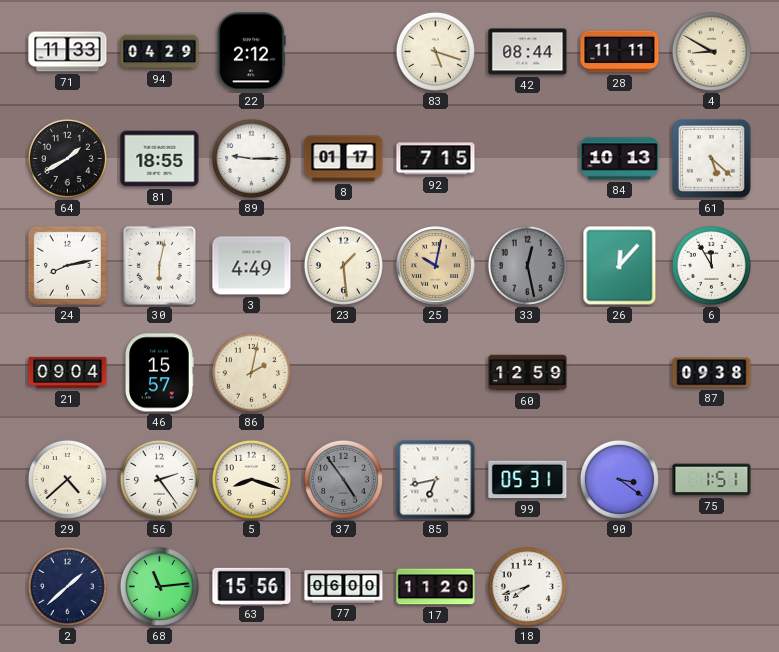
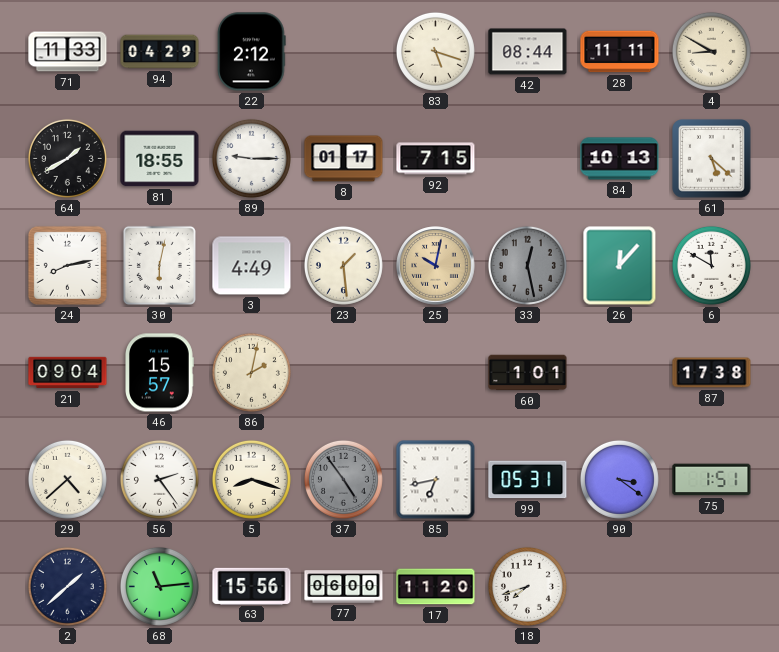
6: 11:55 -> 11:50
60: 12:59 -> 1:01
87: 09:38 -> 17:38
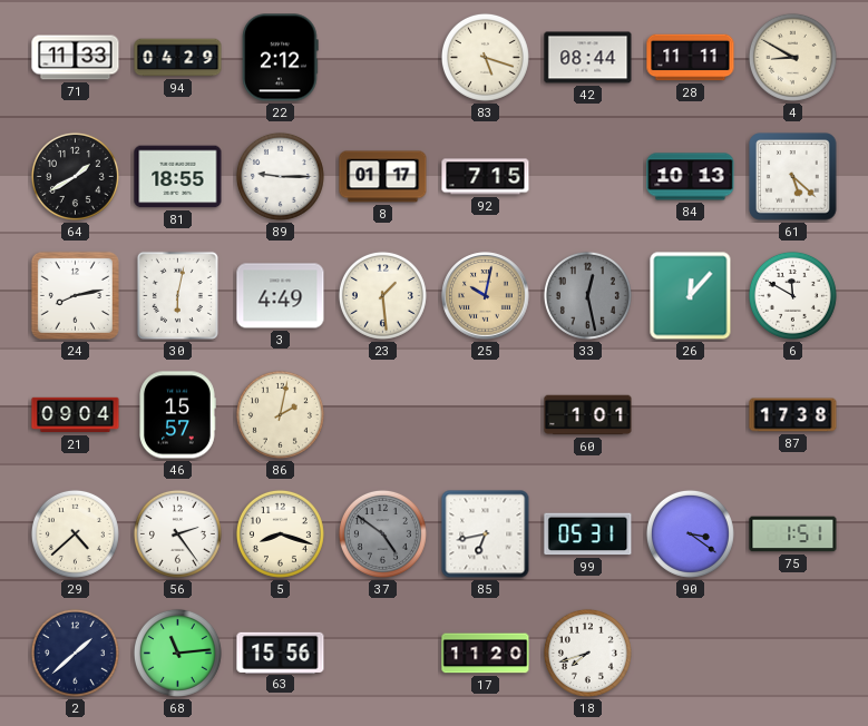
37: 4:54 -> 4:51
77: 06:00 -> none
